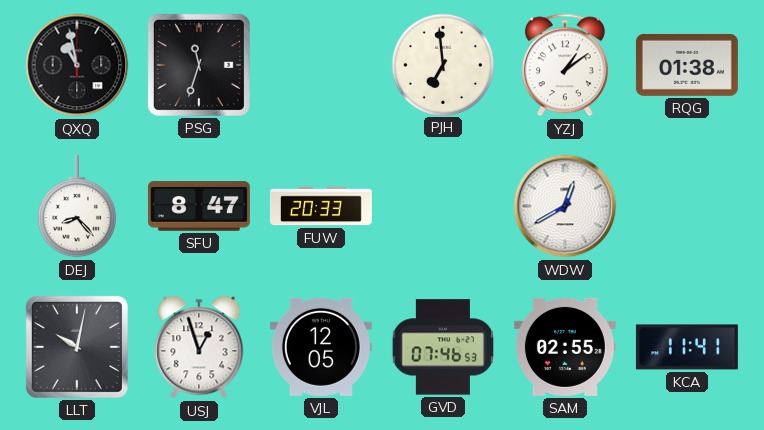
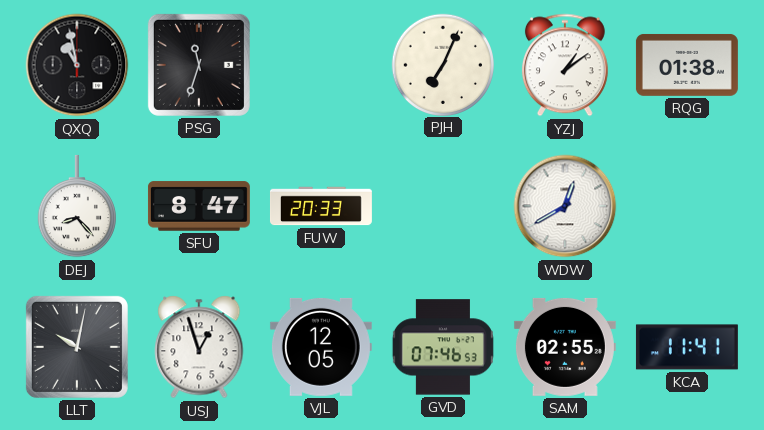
PJH: 6:59 -> 7:04
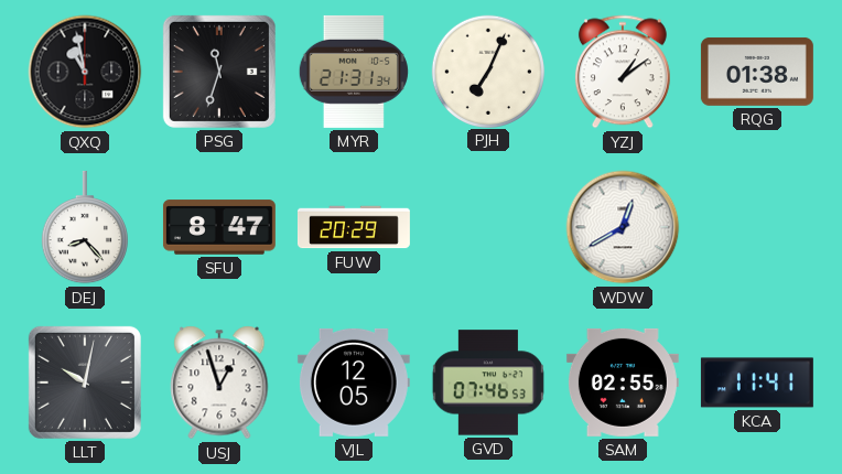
MYR: none -> 21:31
FUW: 20:33 -> 20:29
